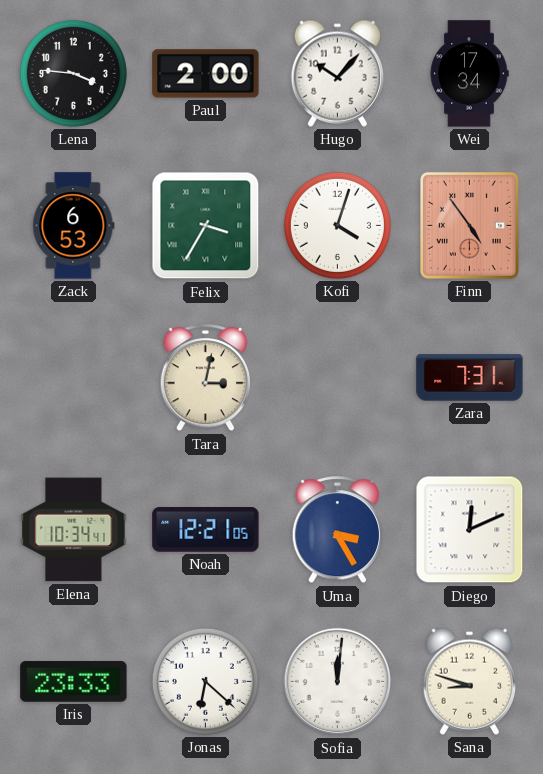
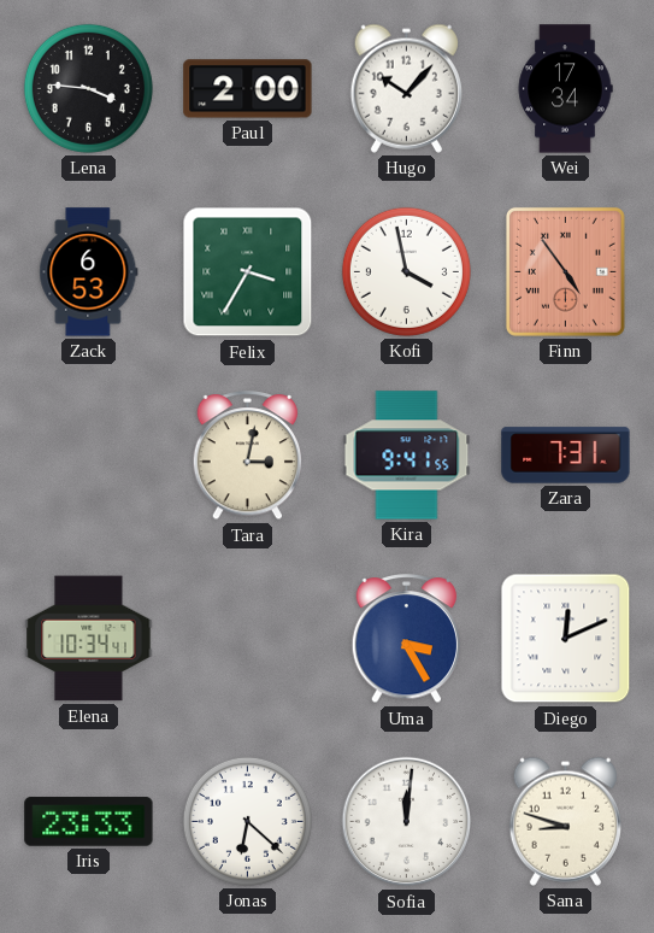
Kofi: 4:03 -> 3:58
Kira: none -> 9:41
Noah: 12:21 -> none
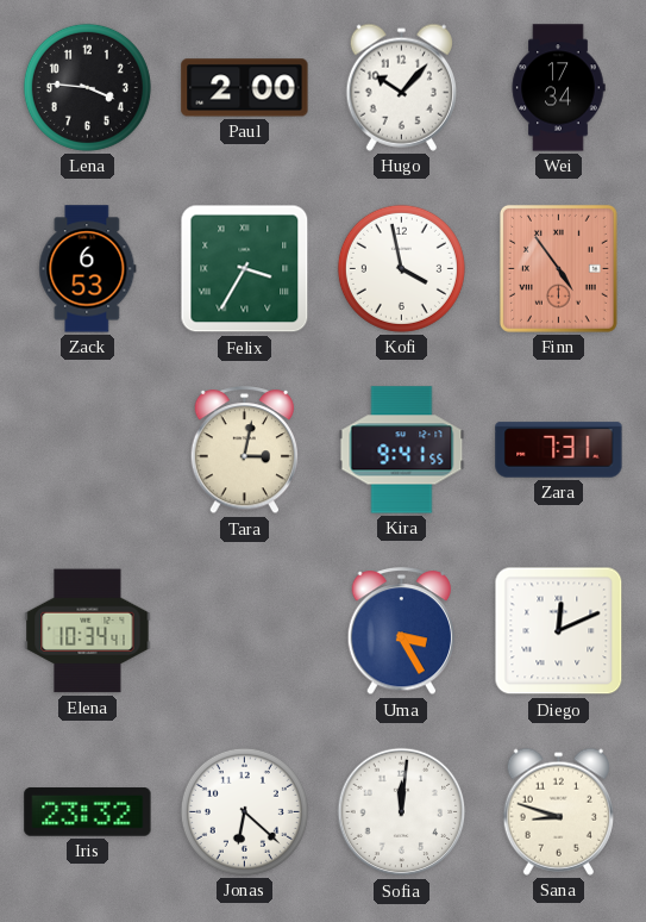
Iris: 23:33 -> 23:32
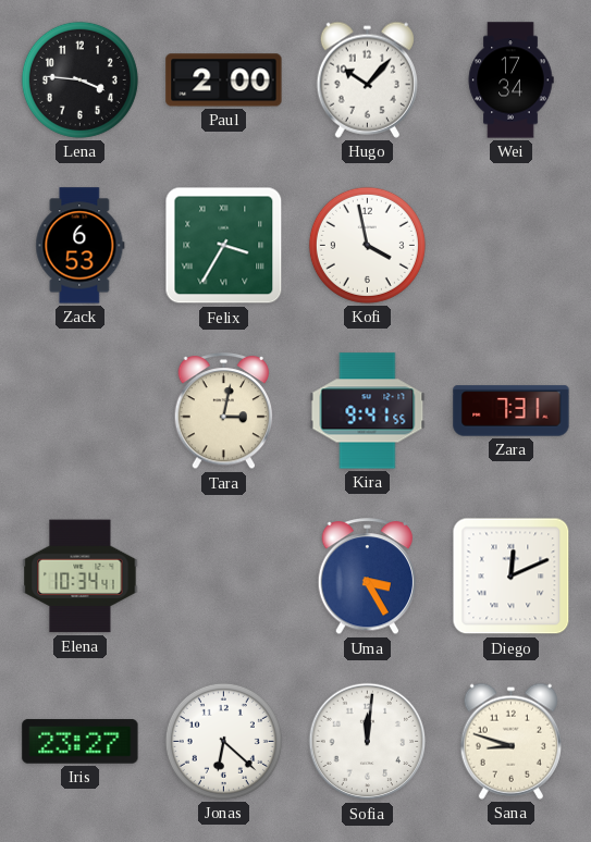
Finn: 4:54 -> none
Iris: 23:32 -> 23:27
